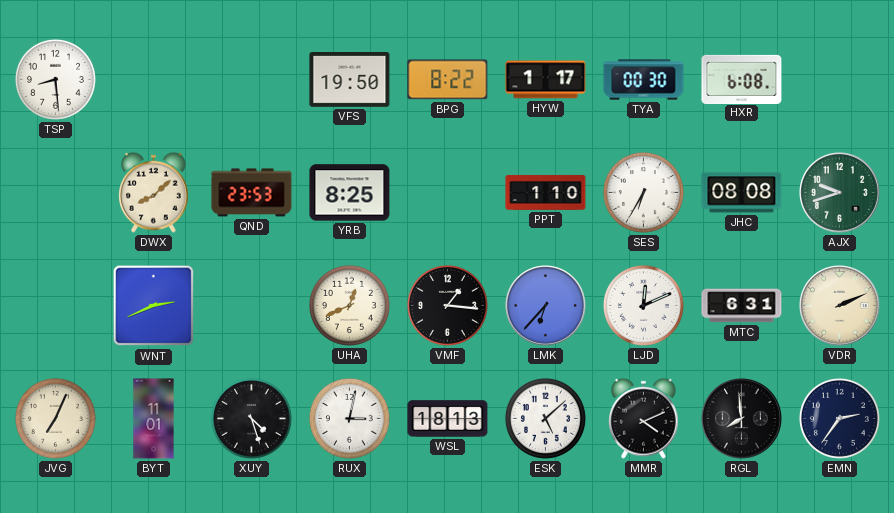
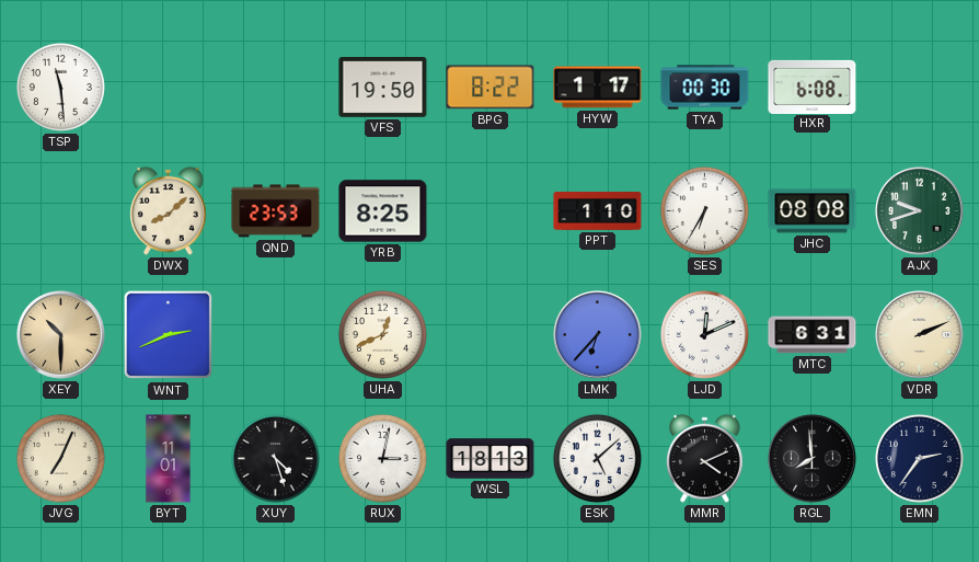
TSP: 8:29 -> 11:29
XEY: none -> 10:30
VMF: 1:16 -> none
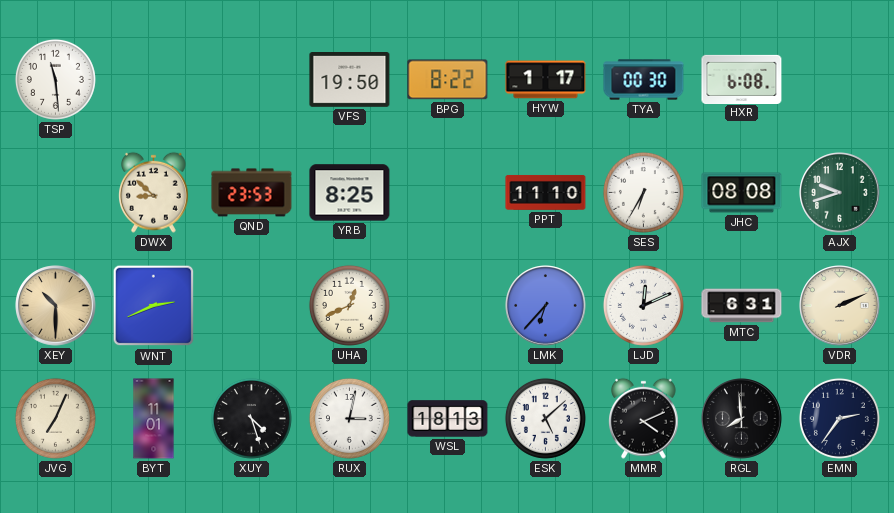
DWX: 8:08 -> 8:52
PPT: 1:10 -> 11:10
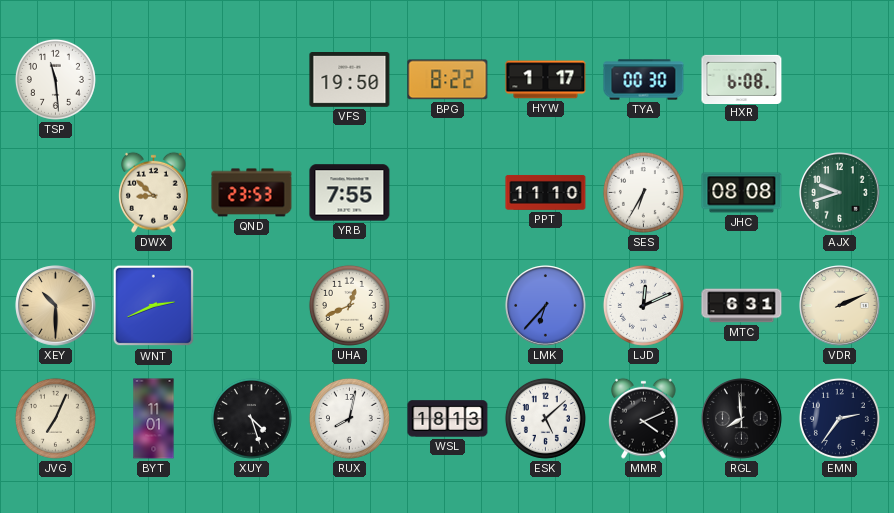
YRB: 8:25 -> 7:55
RUX: 3:02 -> 8:02
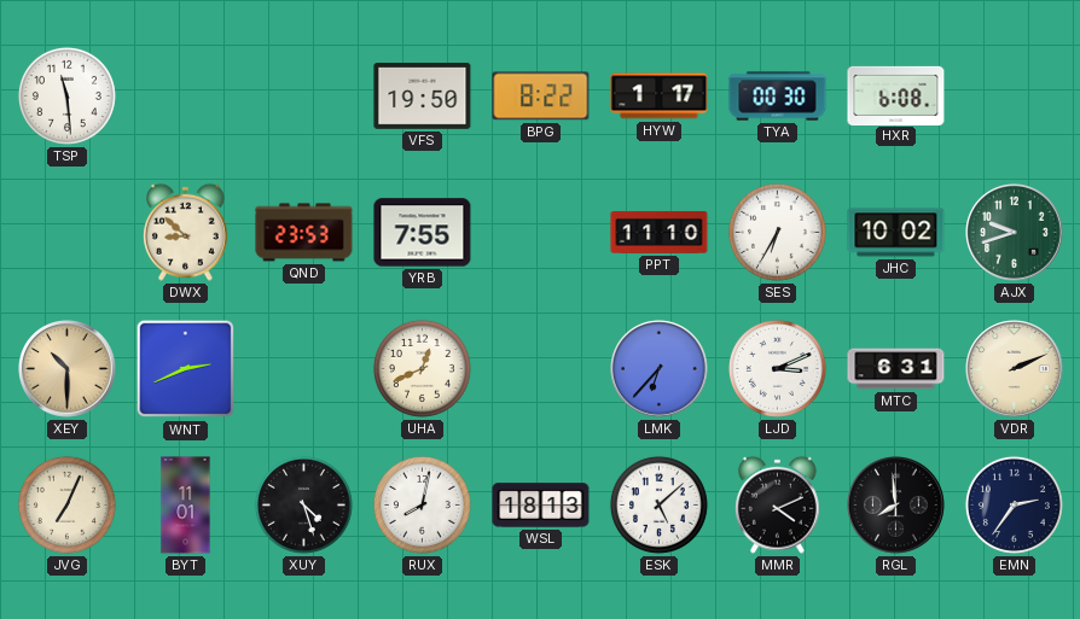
JHC: 08:08 -> 10:02
LJD: 12:11 -> 3:11
